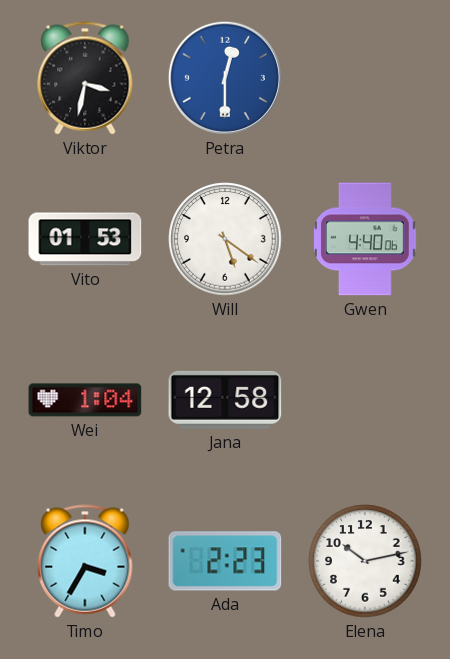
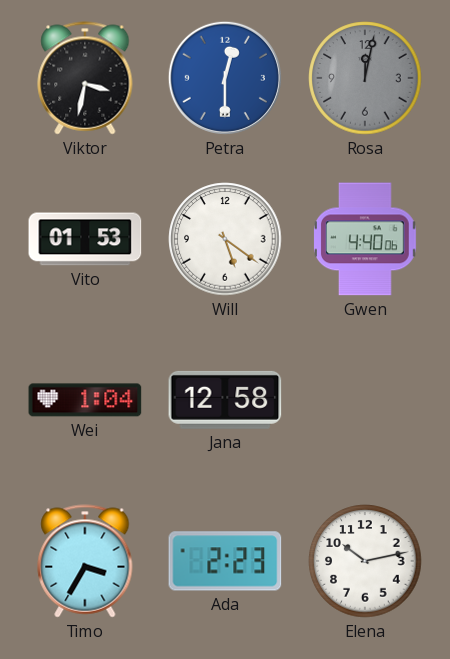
Rosa: none -> 12:02
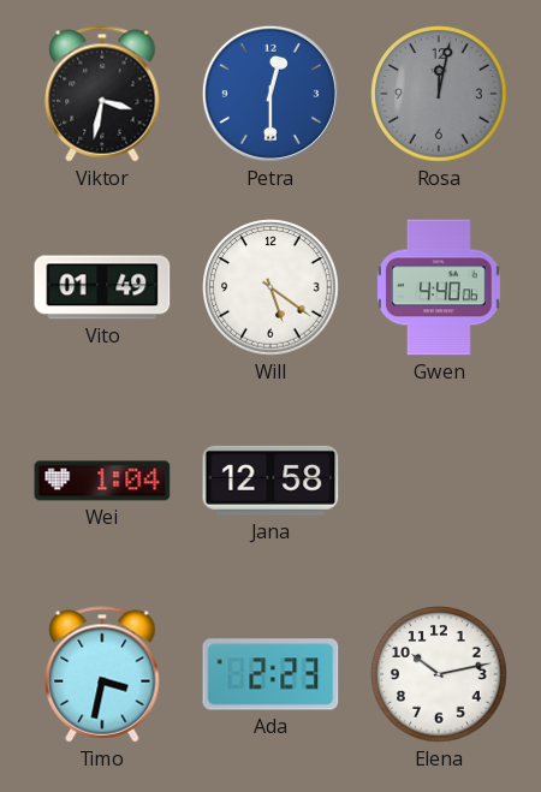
Vito: 01:53 -> 01:49
Timo: 3:35 -> 3:32
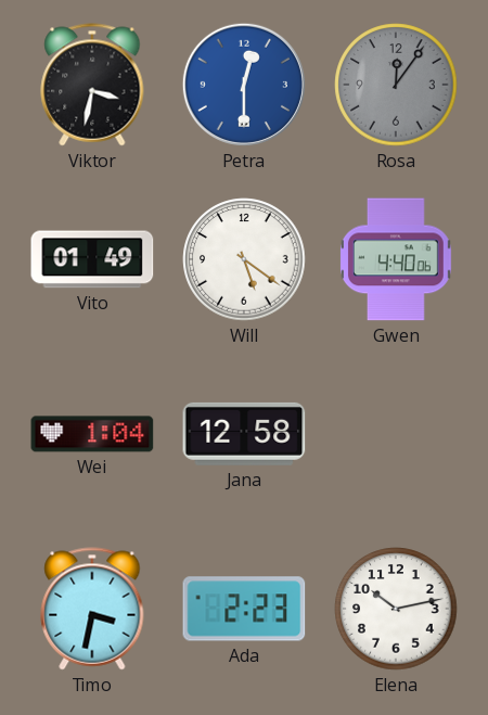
Rosa: 12:02 -> 12:06
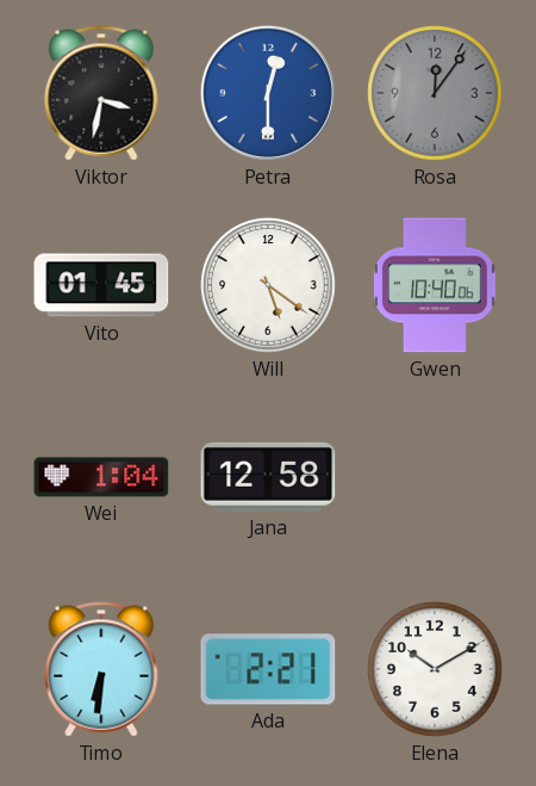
Vito: 01:49 -> 01:45
Gwen: 4:40 -> 10:40
Timo: 3:32 -> 6:31
Ada: 2:23 -> 2:21
Elena: 10:13 -> 10:10
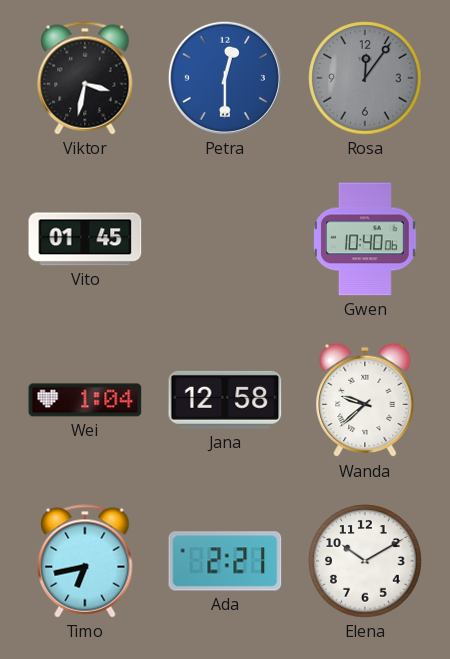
Will: 5:21 -> none
Wanda: none -> 9:38
Timo: 6:31 -> 6:43
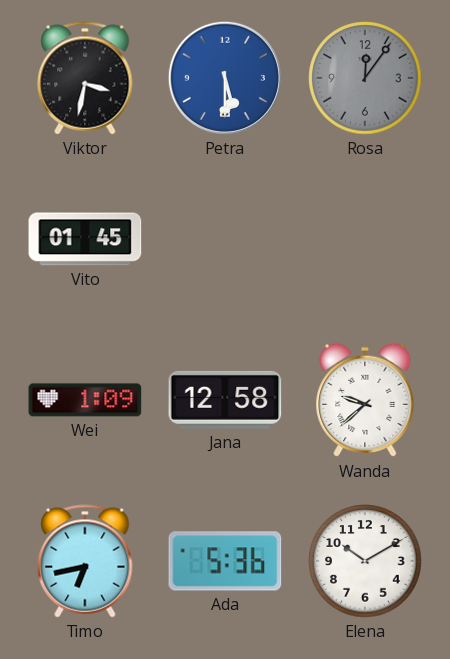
Petra: 12:30 -> 5:30
Gwen: 10:40 -> none
Wei: 1:04 -> 1:09
Ada: 2:21 -> 5:36
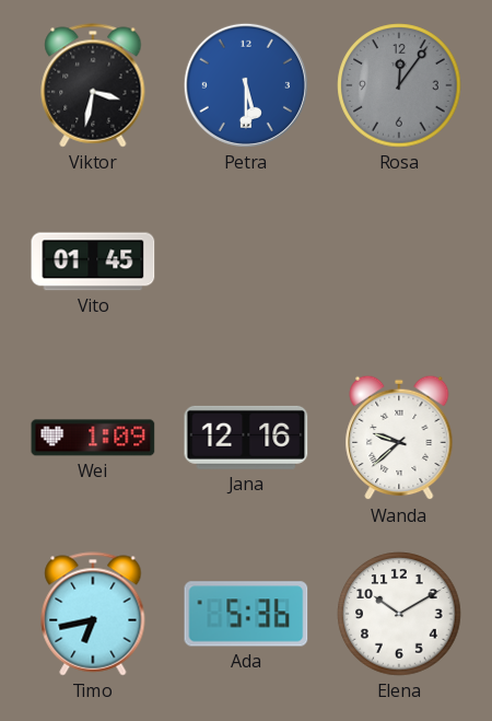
Jana: 12:58 -> 12:16
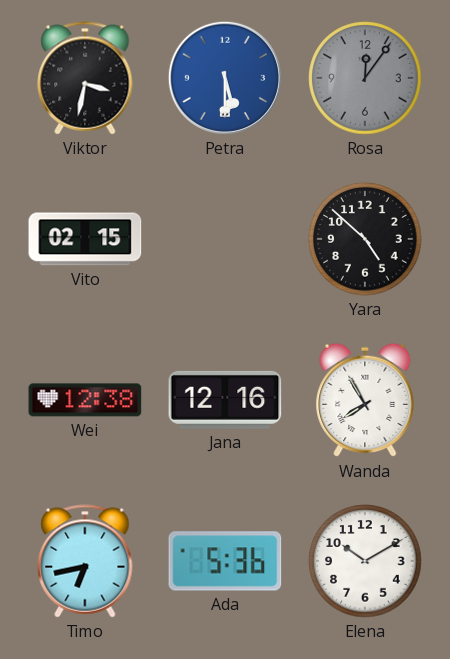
Vito: 01:45 -> 02:15
Yara: none -> 4:52
Wei: 1:09 -> 12:38
Wanda: 9:38 -> 7:55
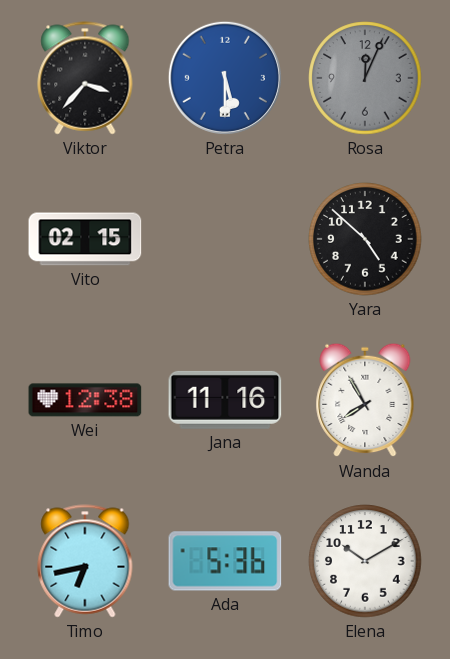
Viktor: 3:32 -> 3:37
Rosa: 12:06 -> 12:04
Jana: 12:16 -> 11:16
